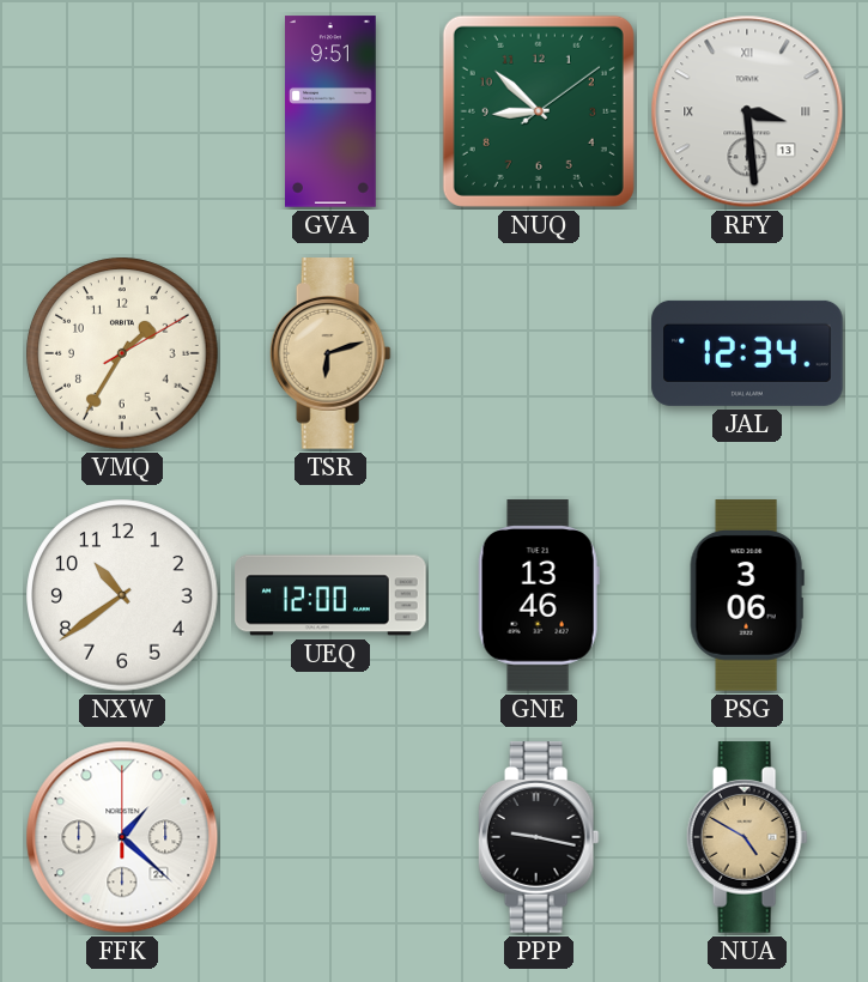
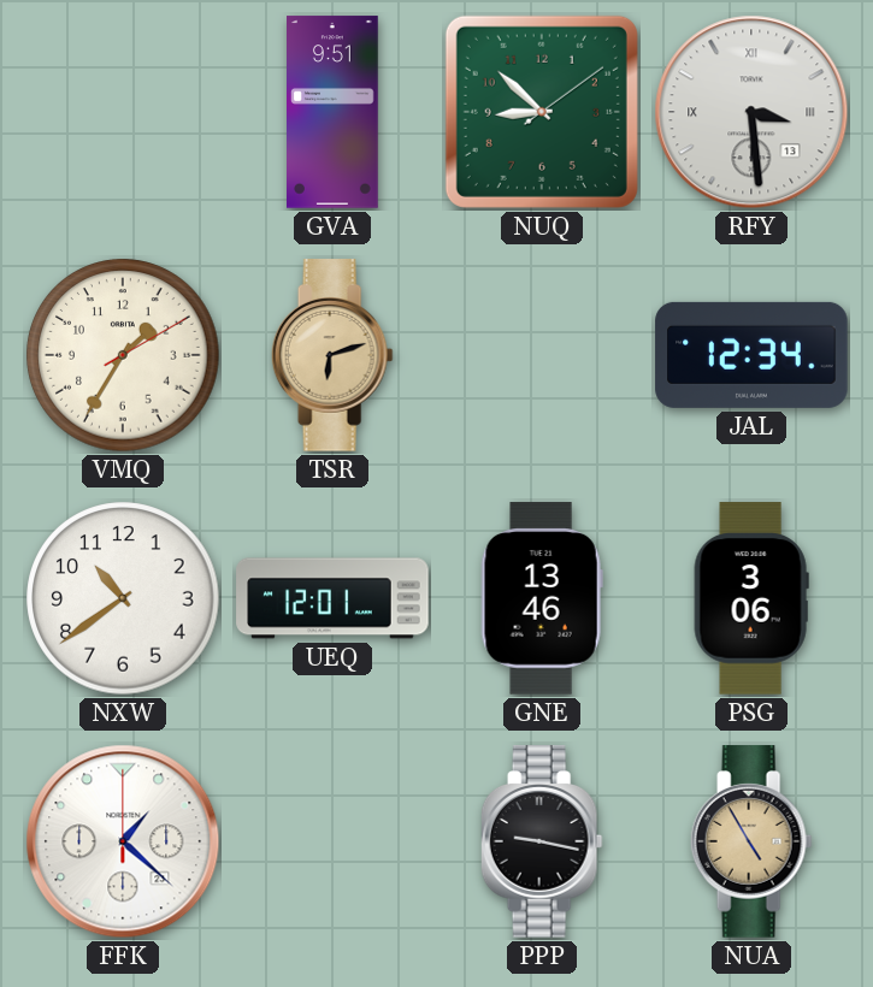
UEQ: 12:00 -> 12:01
NUA: 4:50 -> 4:55
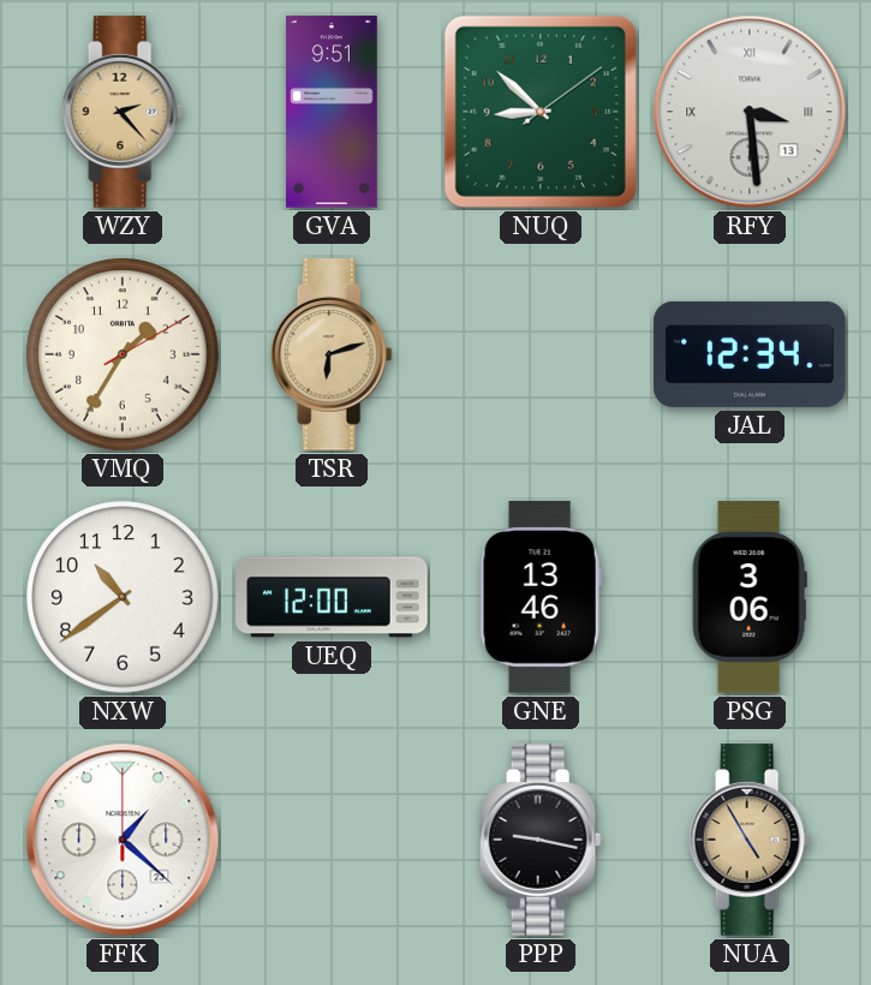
WZY: none -> 2:23
UEQ: 12:01 -> 12:00
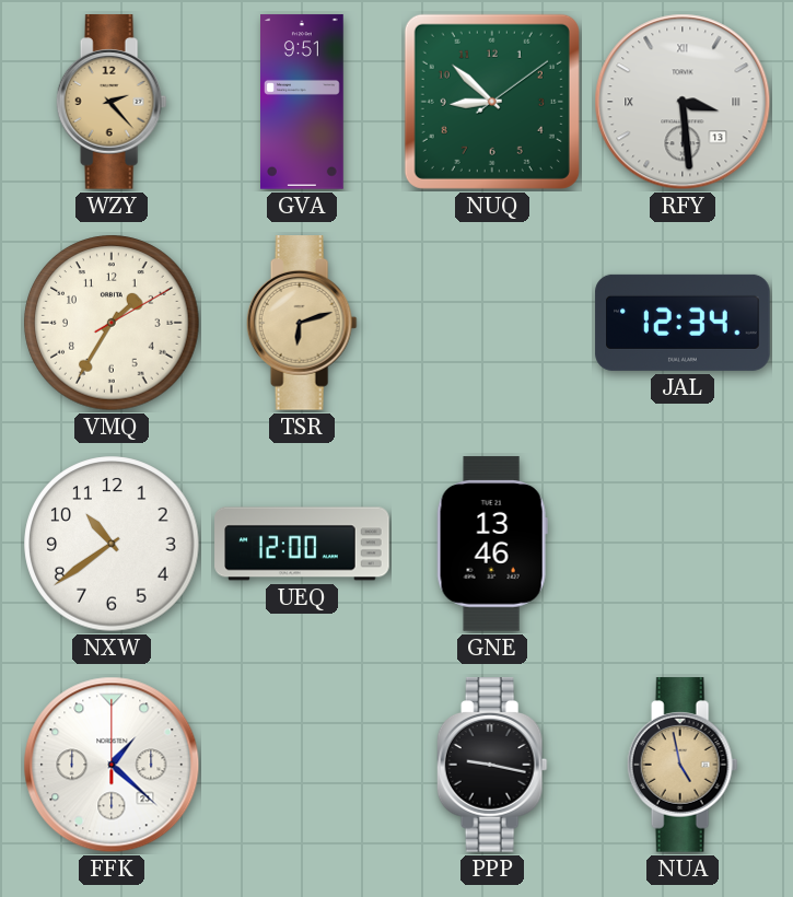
PSG: 3:06 -> none
NUA: 4:55 -> 4:58
